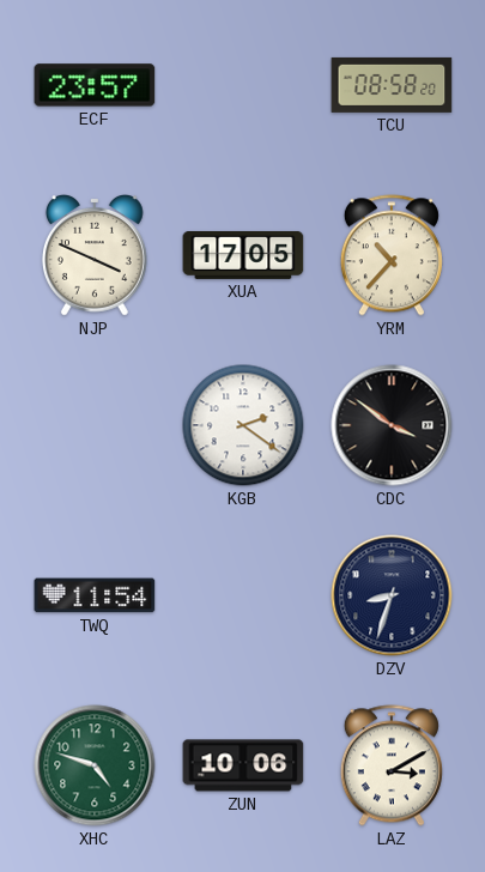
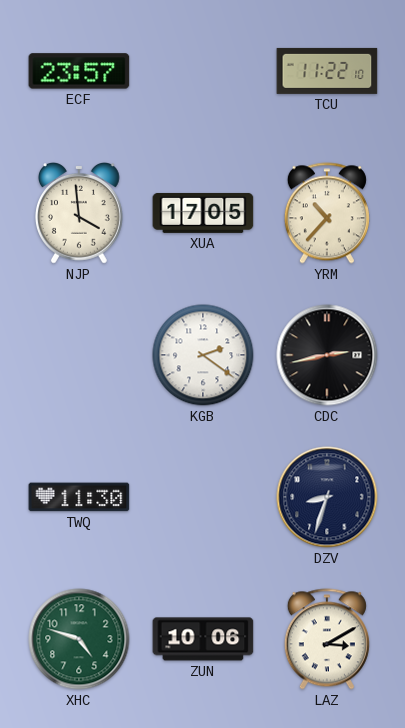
TCU: 08:58 -> 11:22
NJP: 3:49 -> 3:59
CDC: 3:51 -> 2:43
TWQ: 11:54 -> 11:30
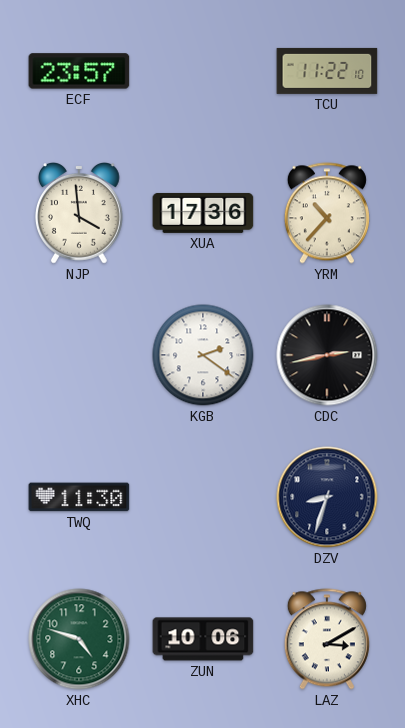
XUA: 17:05 -> 17:36
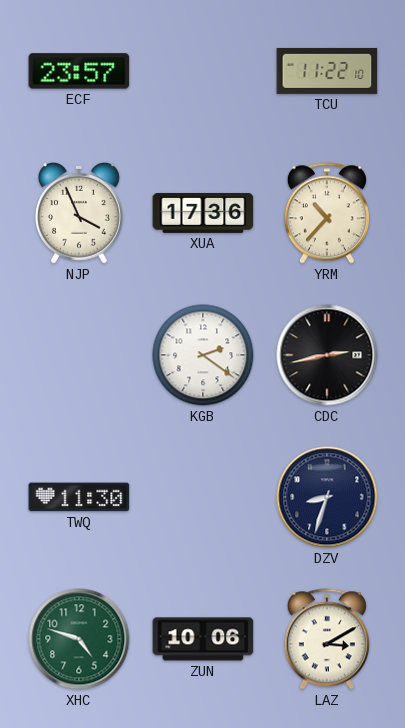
NJP: 3:59 -> 3:56
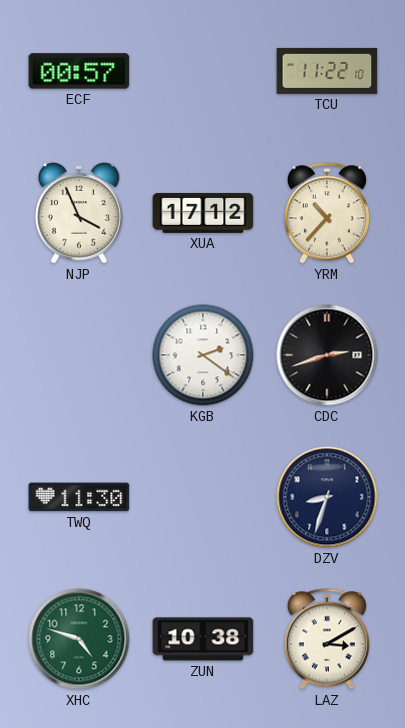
ECF: 23:57 -> 00:57
XUA: 17:36 -> 17:12
CDC: 2:43 -> 2:42
ZUN: 10:06 -> 10:38
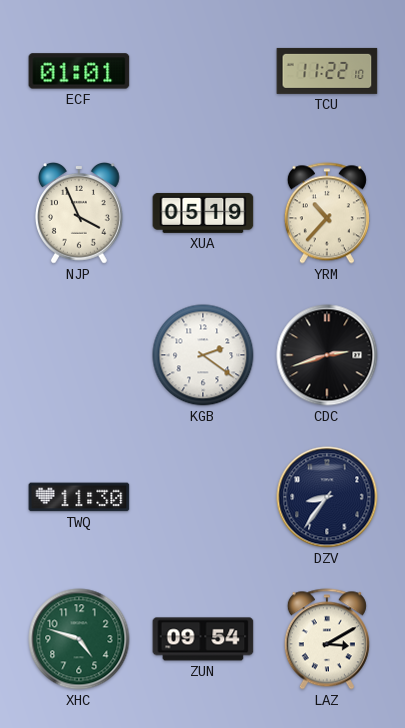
ECF: 00:57 -> 01:01
XUA: 17:12 -> 05:19
DZV: 8:33 -> 8:36
ZUN: 10:38 -> 09:54
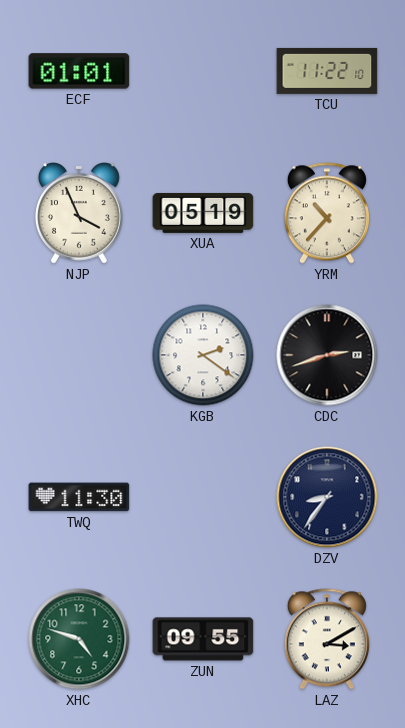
ZUN: 09:54 -> 09:55
